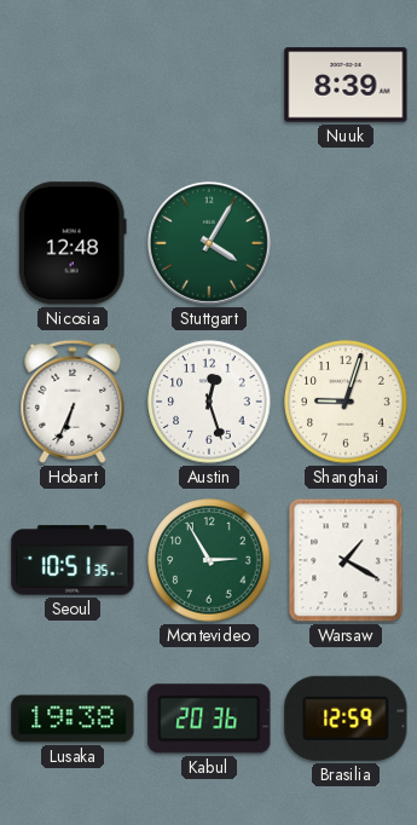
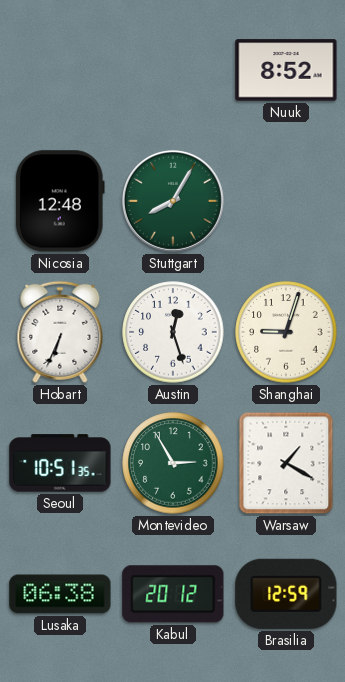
Nuuk: 8:39 -> 8:52
Stuttgart: 4:05 -> 8:05
Lusaka: 19:38 -> 06:38
Kabul: 20:36 -> 20:12
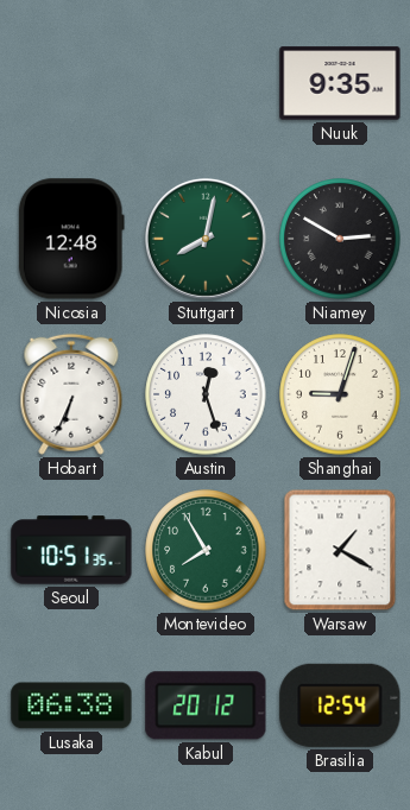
Nuuk: 8:52 -> 9:35
Stuttgart: 8:05 -> 8:02
Niamey: none -> 2:50
Montevideo: 2:55 -> 7:55
Brasilia: 12:59 -> 12:54
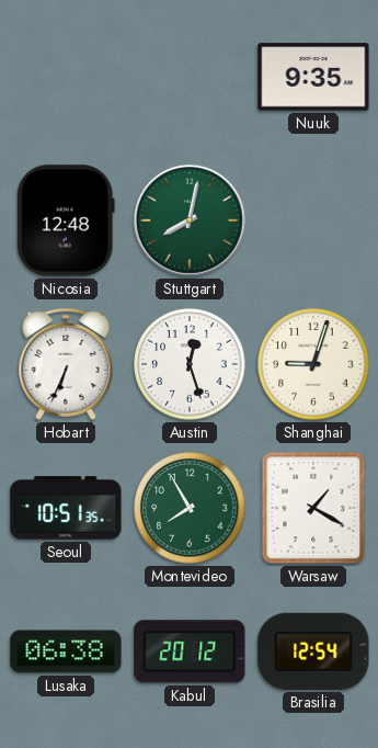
Niamey: 2:50 -> none
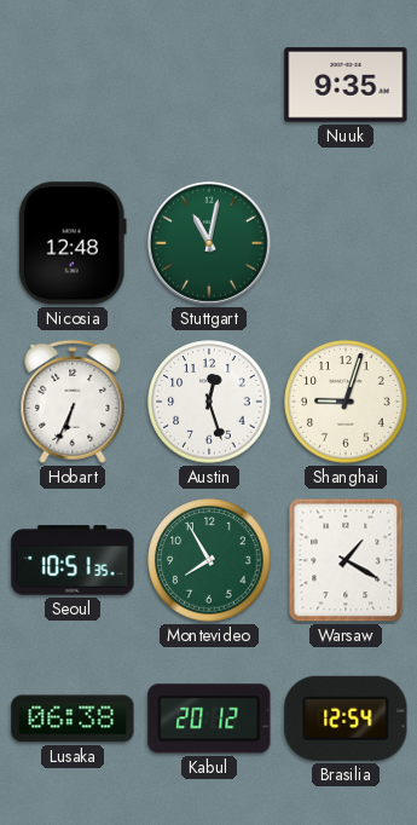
Stuttgart: 8:02 -> 11:02
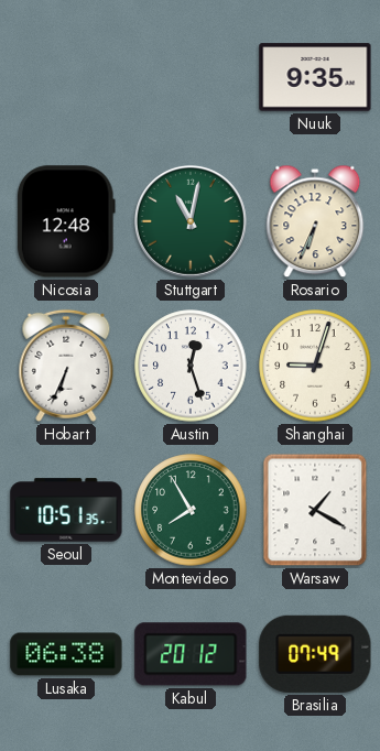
Rosario: none -> 6:34
Brasilia: 12:54 -> 07:49
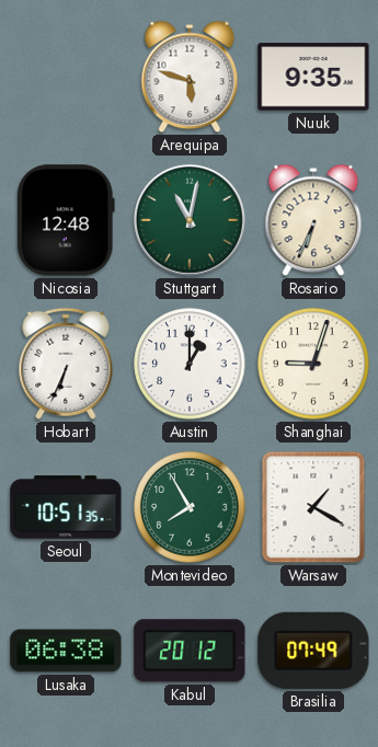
Arequipa: none -> 5:48
Austin: 12:27 -> 1:00
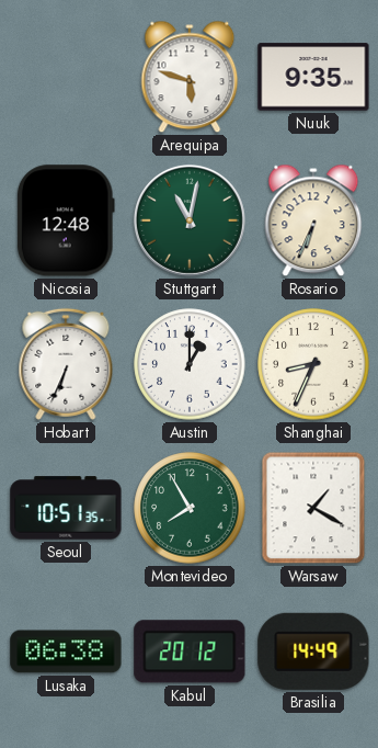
Shanghai: 9:03 -> 8:34
Brasilia: 07:49 -> 14:49
